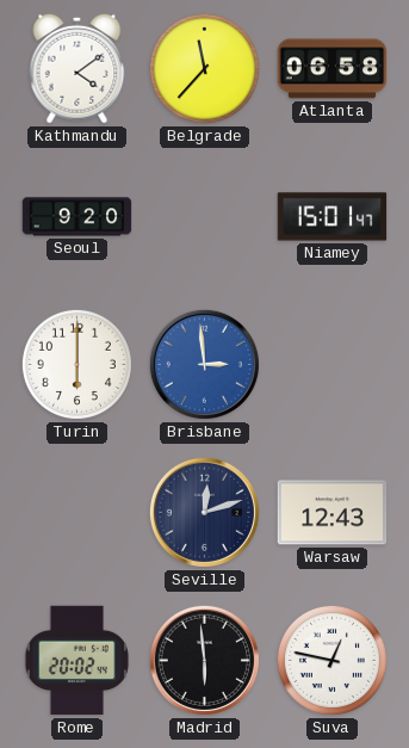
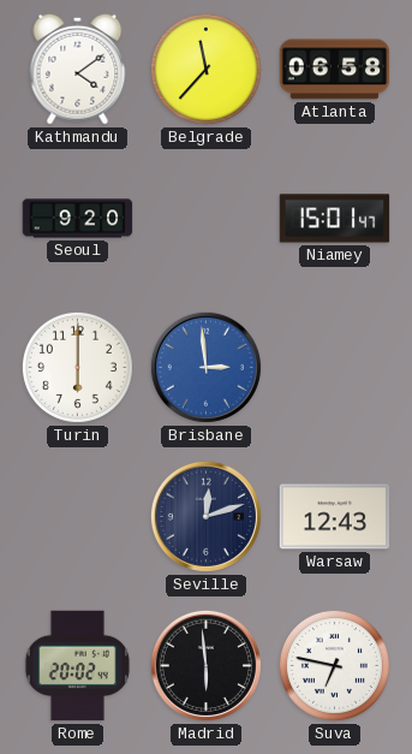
Suva: 12:47 -> 6:47
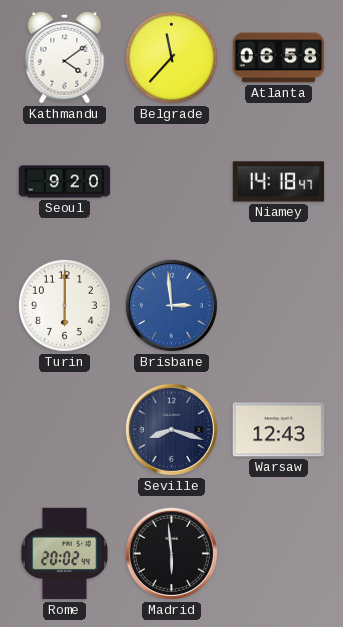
Niamey: 15:01 -> 14:18
Seville: 12:12 -> 8:18
Suva: 6:47 -> none
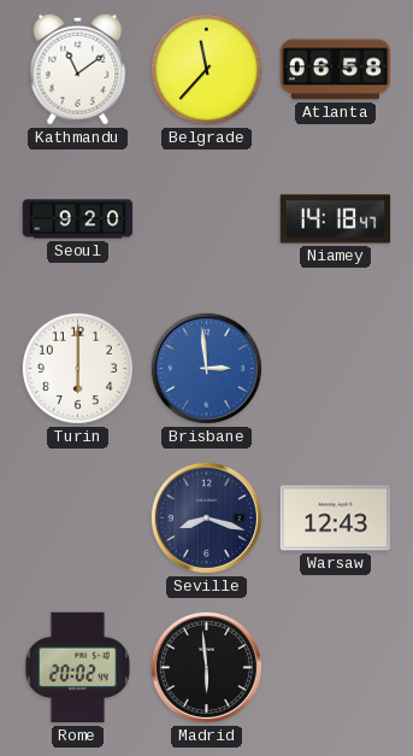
Kathmandu: 4:09 -> 11:09
